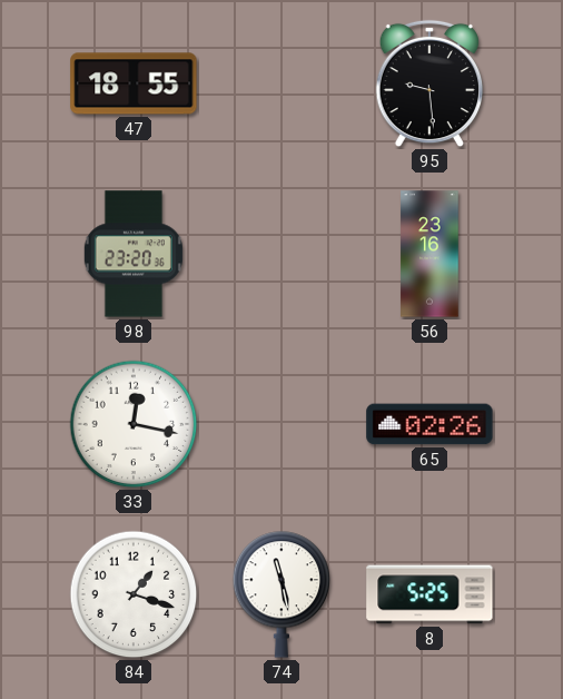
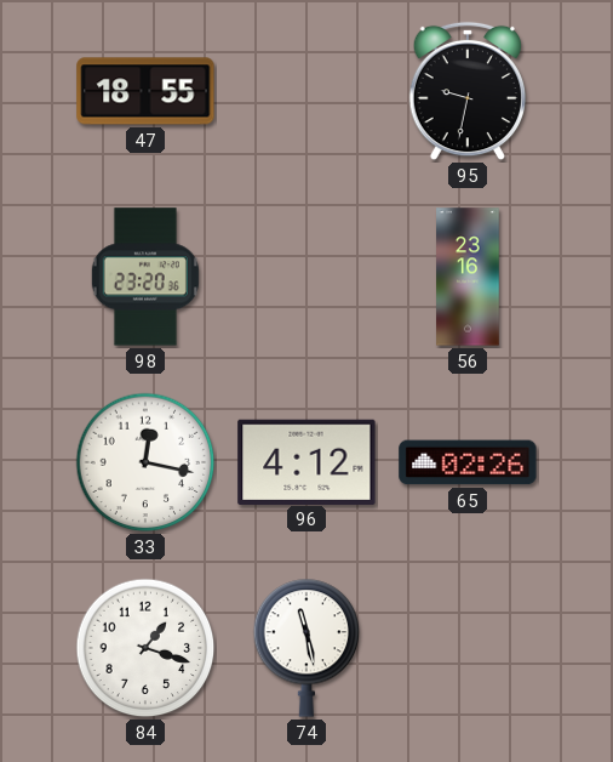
95: 9:29 -> 9:32
96: none -> 4:12
8: 5:25 -> none
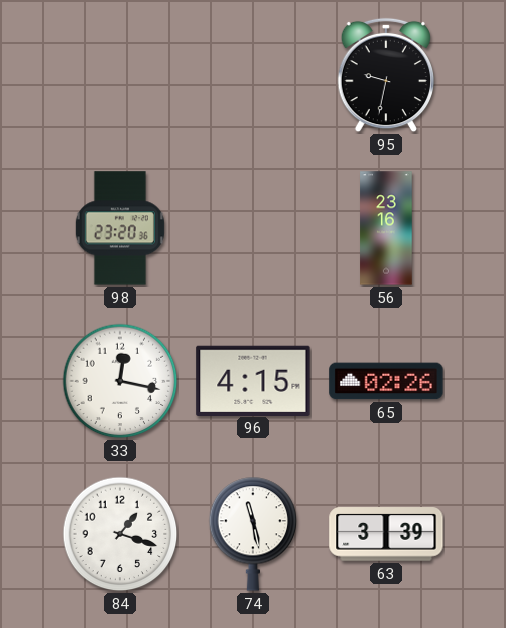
47: 18:55 -> none
96: 4:12 -> 4:15
63: none -> 3:39
